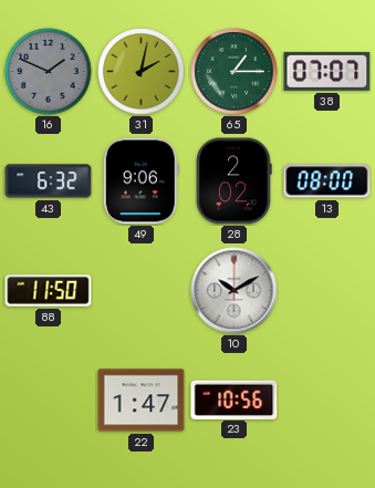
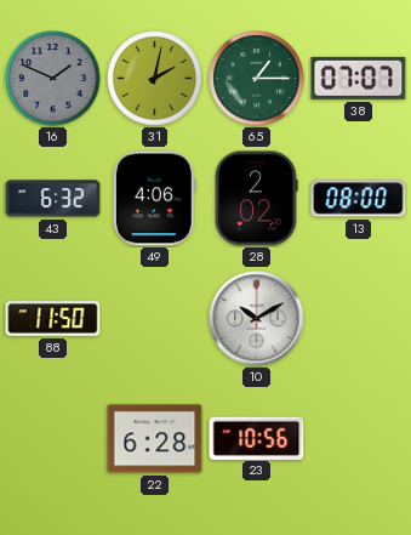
49: 9:06 -> 4:06
22: 1:47 -> 6:28
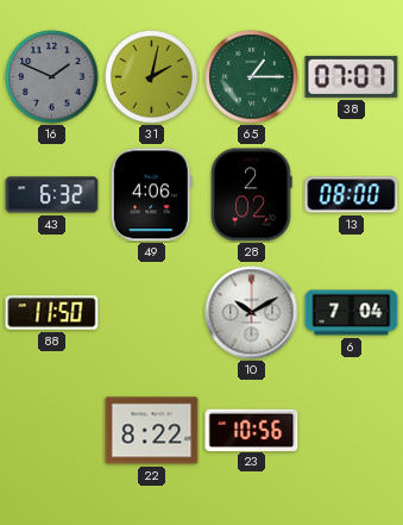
6: none -> 7:04
22: 6:28 -> 8:22
